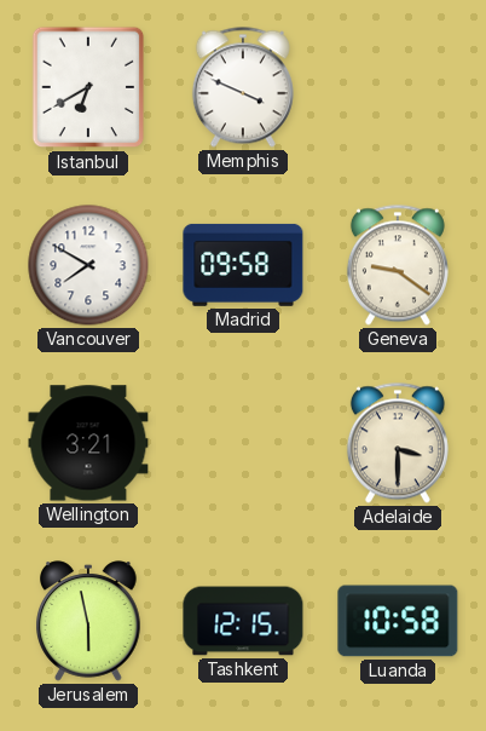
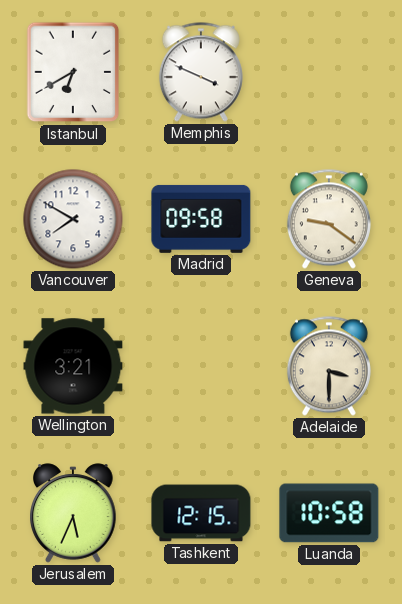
Jerusalem: 5:58 -> 5:34
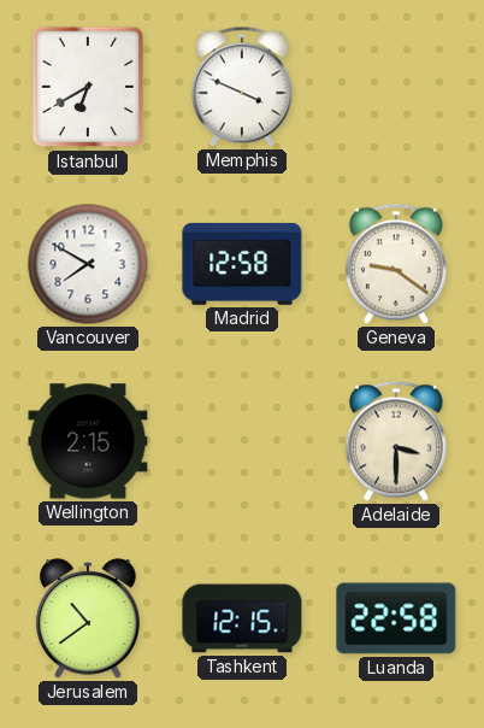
Madrid: 09:58 -> 12:58
Wellington: 3:21 -> 2:15
Jerusalem: 5:34 -> 10:39
Luanda: 10:58 -> 22:58
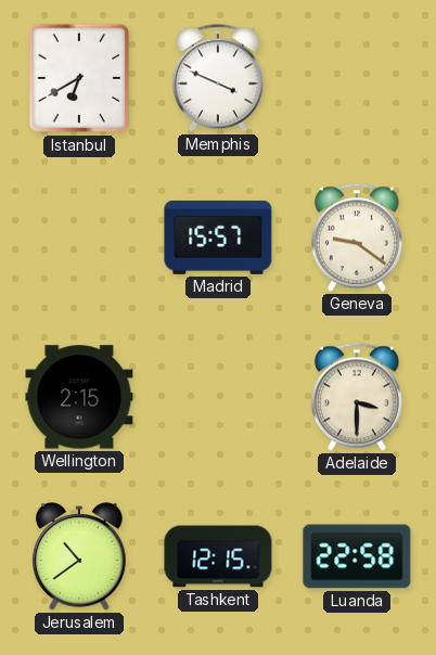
Vancouver: 7:50 -> none
Madrid: 12:58 -> 15:57
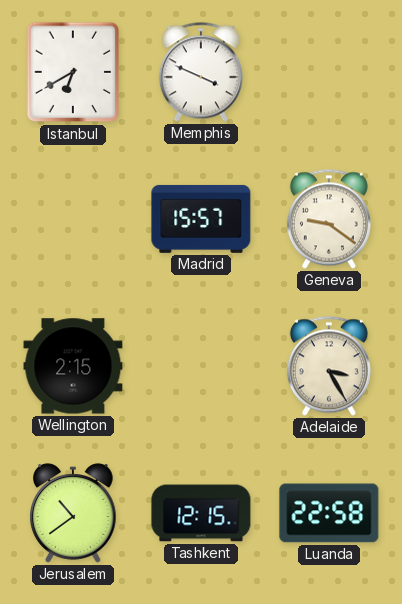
Adelaide: 3:30 -> 3:25
